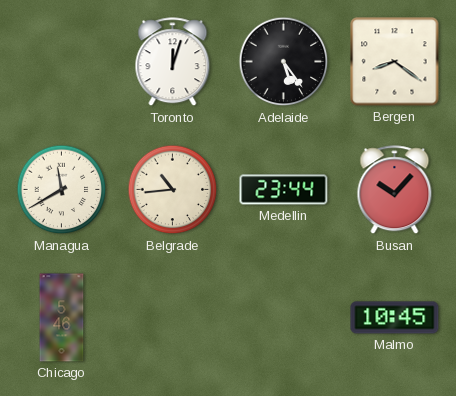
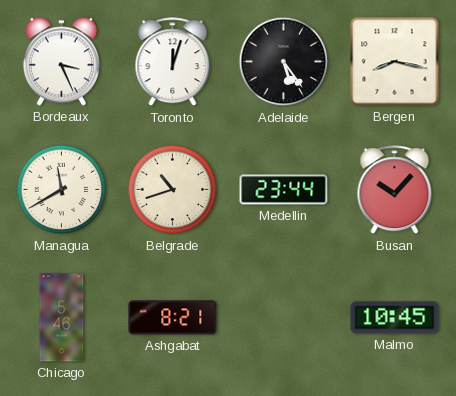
Bordeaux: none -> 3:26
Bergen: 8:21 -> 8:17
Belgrade: 10:44 -> 10:42
Ashgabat: none -> 8:21
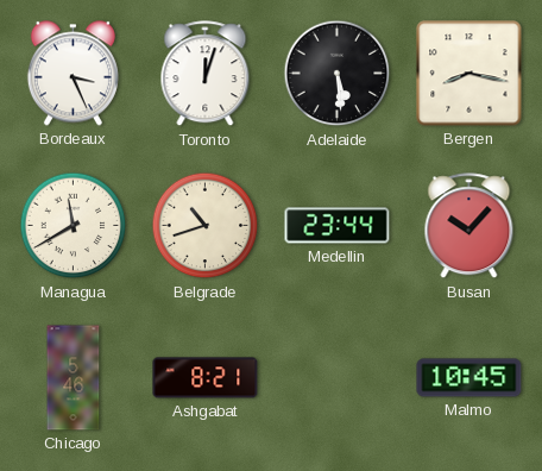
Adelaide: 5:24 -> 5:29
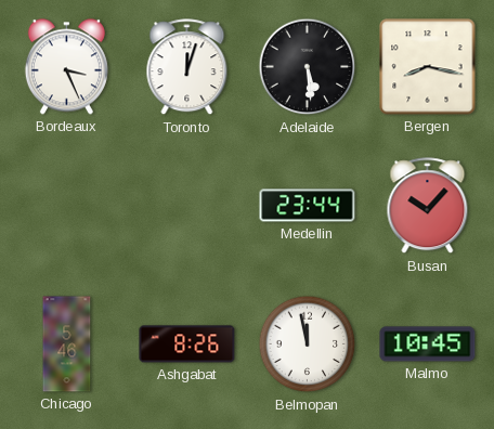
Managua: 11:40 -> none
Belgrade: 10:42 -> none
Ashgabat: 8:21 -> 8:26
Belmopan: none -> 11:58
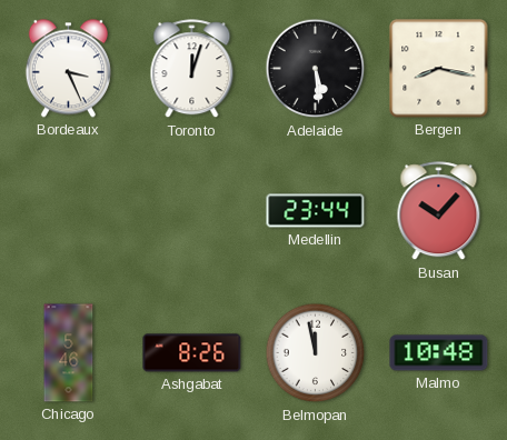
Malmo: 10:45 -> 10:48
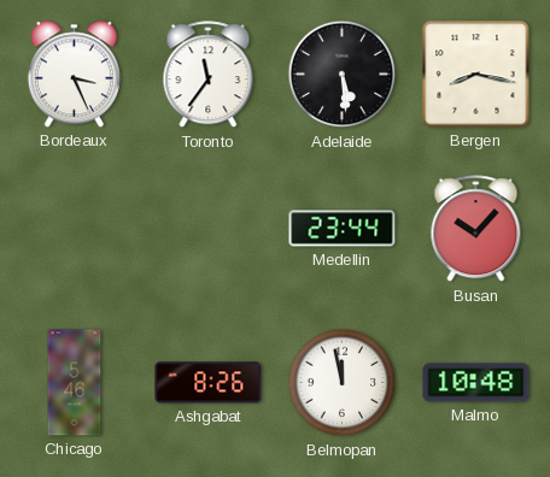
Toronto: 12:03 -> 11:36
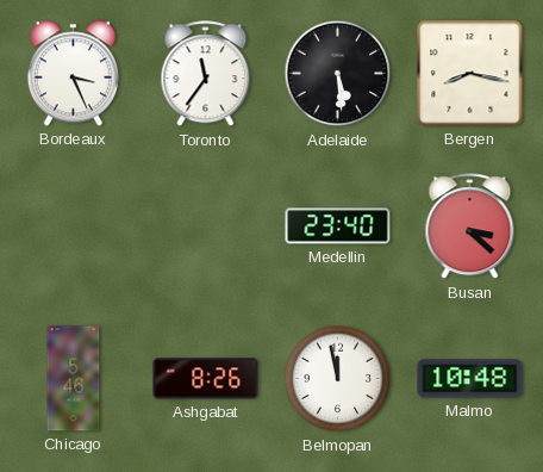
Medellin: 23:44 -> 23:40
Busan: 10:07 -> 3:22
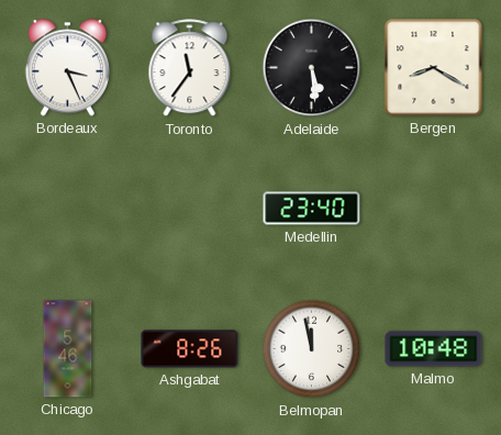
Bergen: 8:17 -> 8:20
Busan: 3:22 -> none
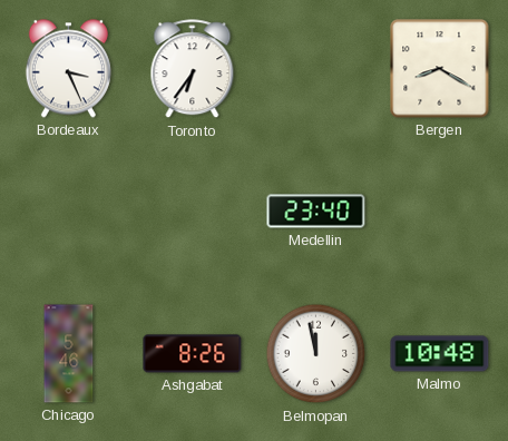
Toronto: 11:36 -> 6:36
Adelaide: 5:29 -> none
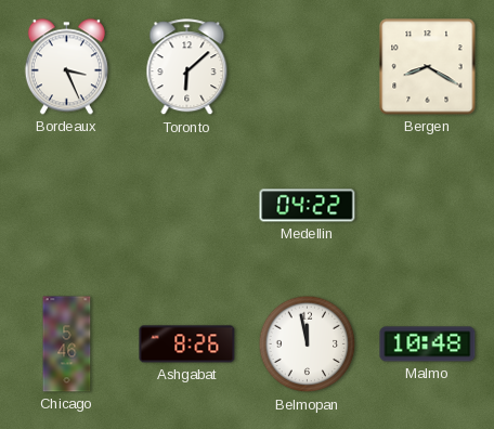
Toronto: 6:36 -> 6:08
Medellin: 23:40 -> 04:22
